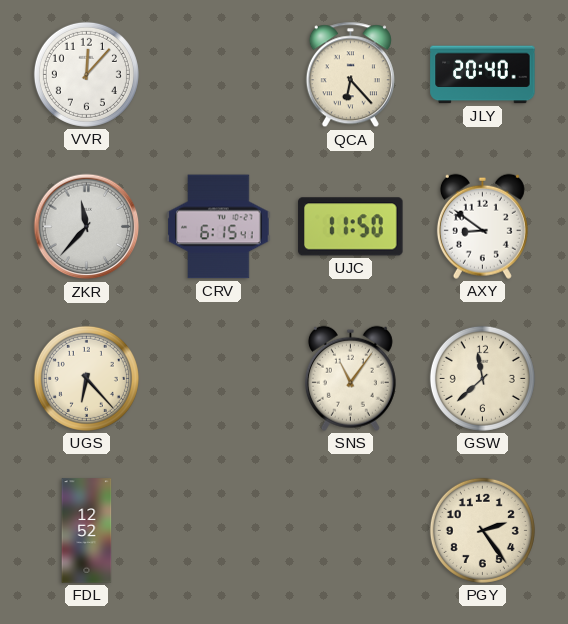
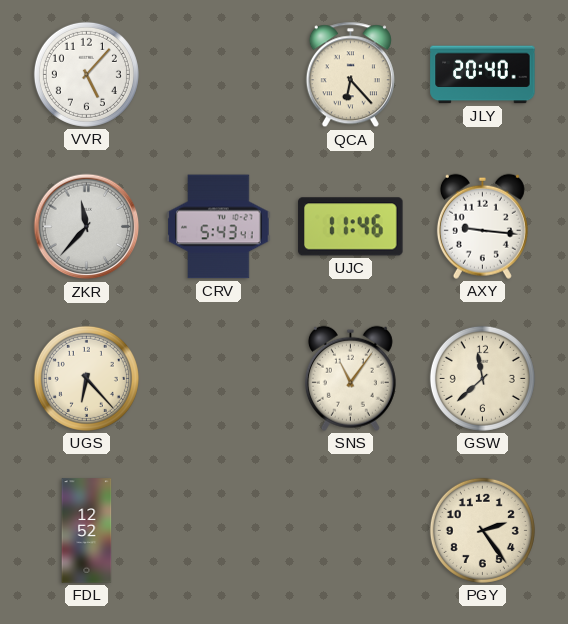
VVR: 12:07 -> 5:07
CRV: 6:15 -> 5:43
UJC: 11:50 -> 11:46
AXY: 8:51 -> 9:16
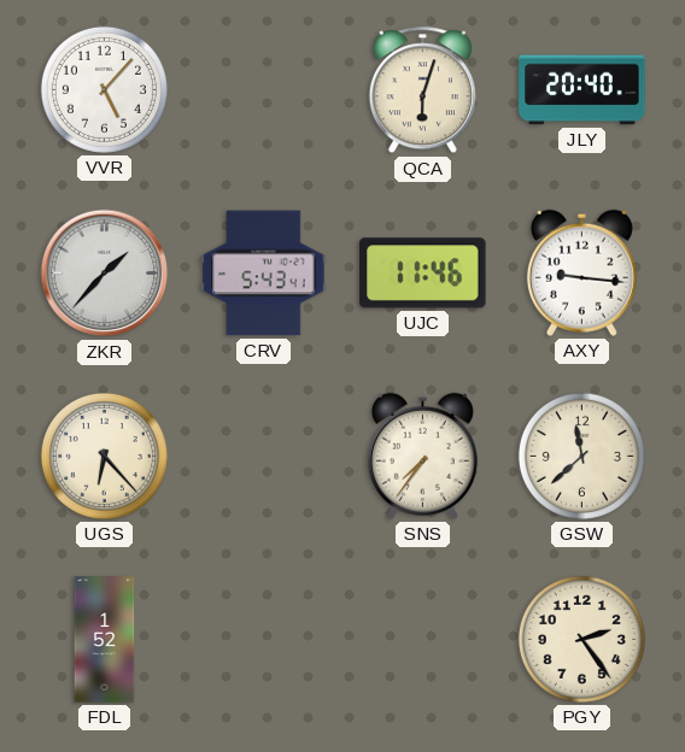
QCA: 6:23 -> 6:03
ZKR: 11:37 -> 1:37
SNS: 11:06 -> 7:36
FDL: 12:52 -> 1:52
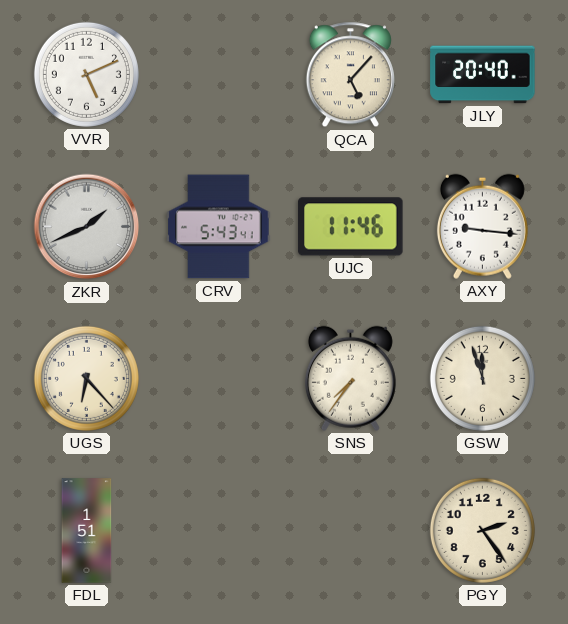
VVR: 5:07 -> 5:11
QCA: 6:03 -> 5:07
ZKR: 1:37 -> 1:41
GSW: 11:38 -> 11:57
FDL: 1:52 -> 1:51
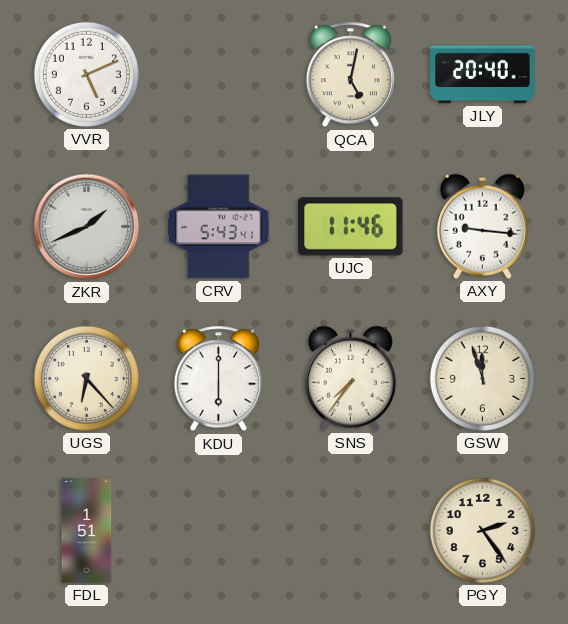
QCA: 5:07 -> 5:02
KDU: none -> 6:00
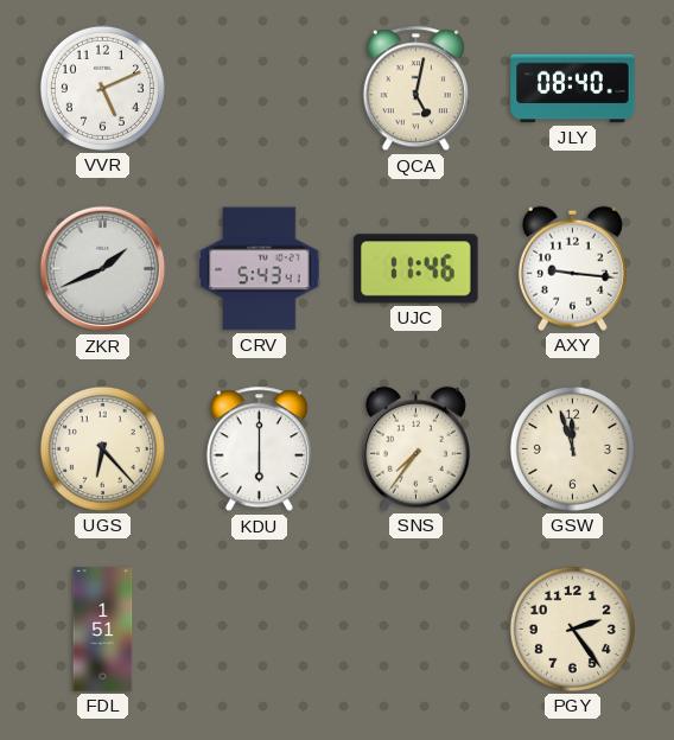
JLY: 20:40 -> 08:40
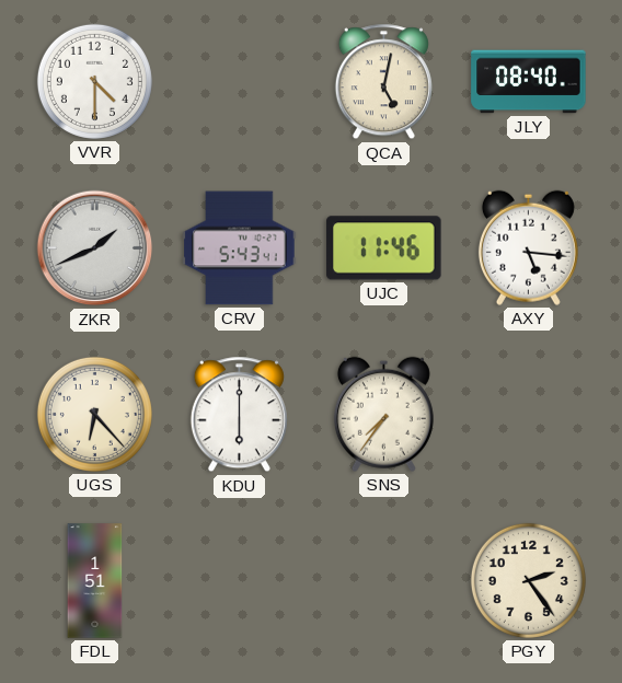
VVR: 5:11 -> 4:30
AXY: 9:16 -> 5:16
GSW: 11:57 -> none
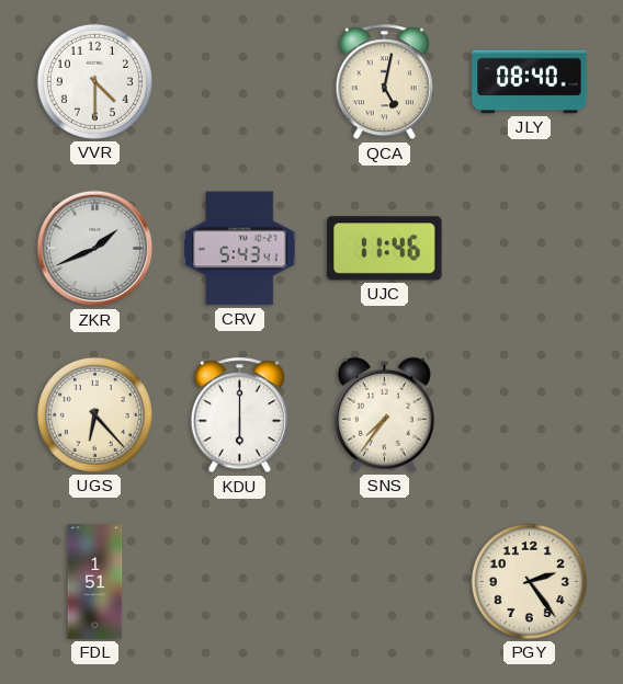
AXY: 5:16 -> none
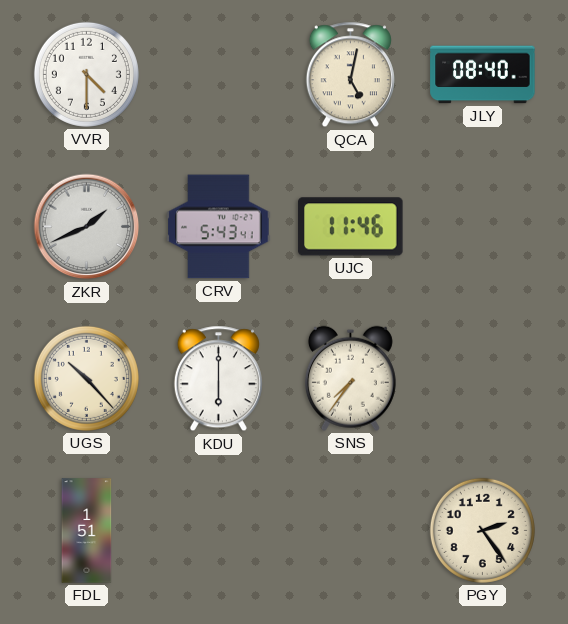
UGS: 6:23 -> 10:23
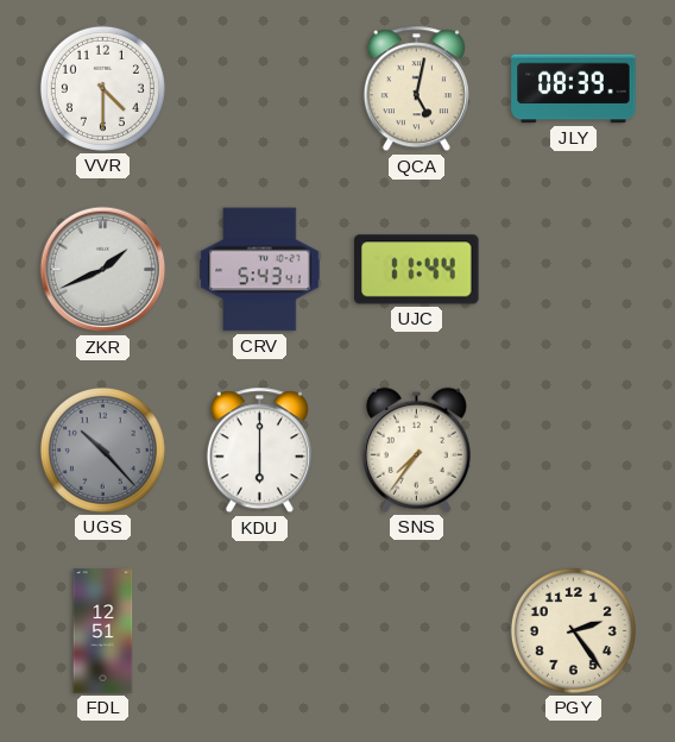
JLY: 08:40 -> 08:39
UJC: 11:46 -> 11:44
UGS dial: cream -> grey
FDL: 1:51 -> 12:51
